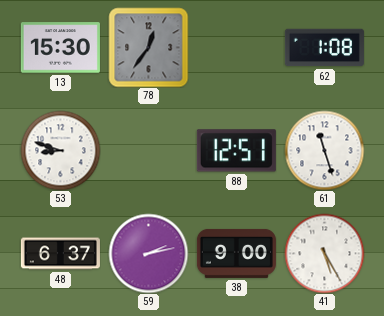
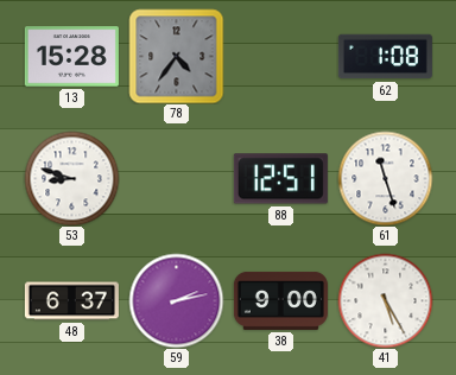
13: 15:30 -> 15:28
78: 12:36 -> 4:36
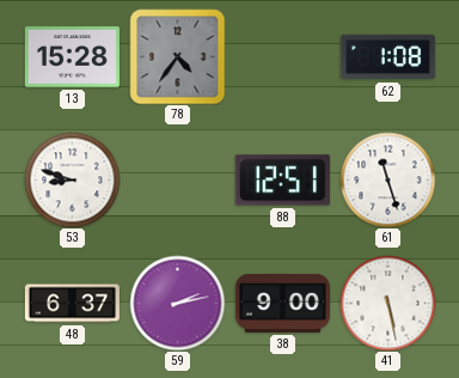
41: 5:25 -> 5:28
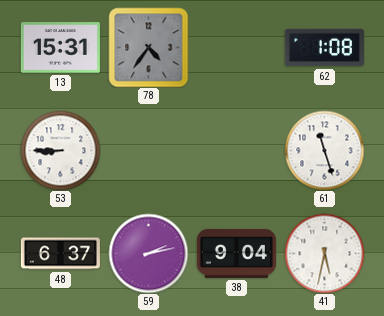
13: 15:28 -> 15:31
53: 8:48 -> 8:45
88: 12:51 -> none
38: 9:00 -> 9:04
41: 5:28 -> 5:32
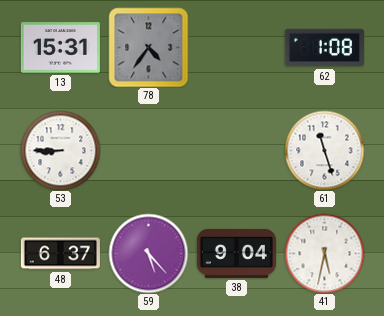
59: 2:13 -> 5:23
